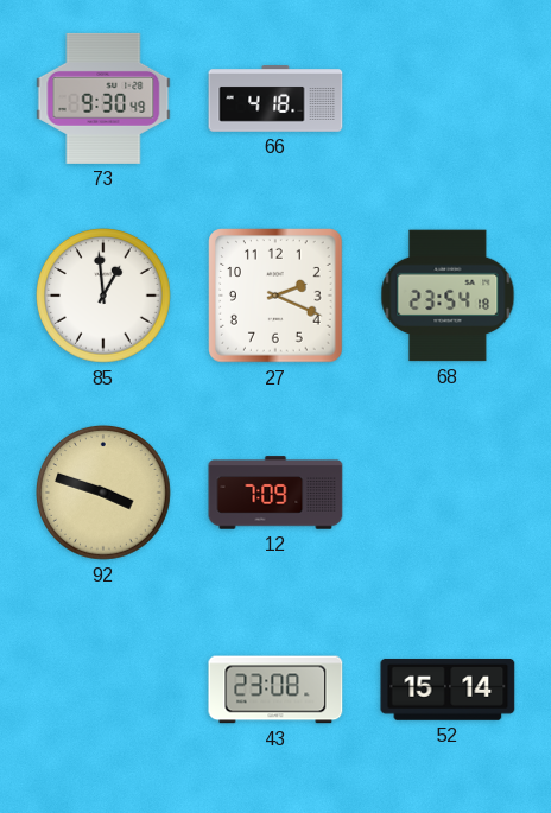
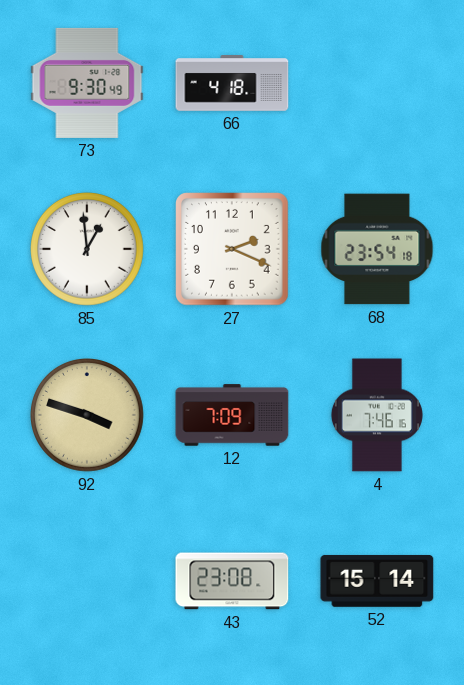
4: none -> 7:46
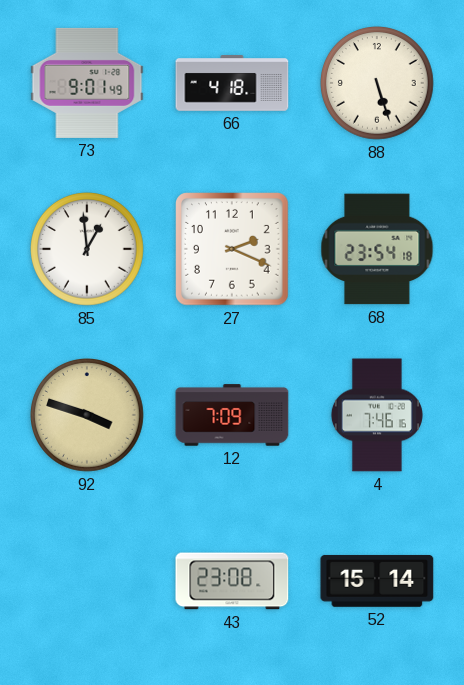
73: 9:30 -> 9:01
88: none -> 5:27
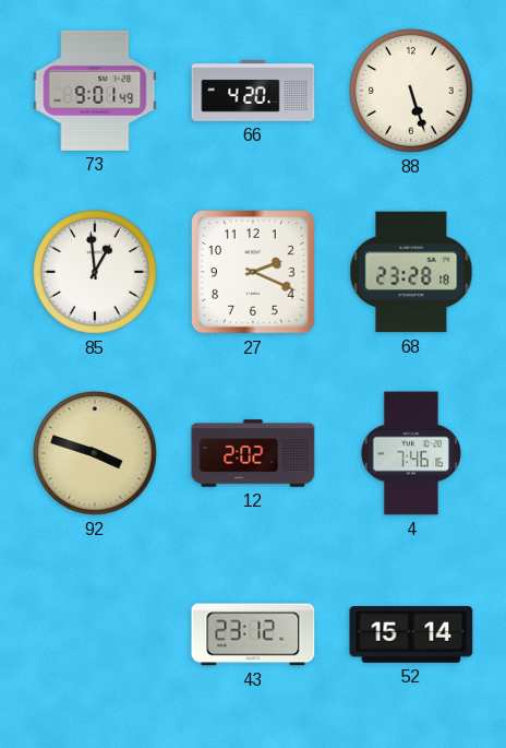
66: 4:18 -> 4:20
68: 23:54 -> 23:28
12: 7:09 -> 2:02
43: 23:08 -> 23:12
